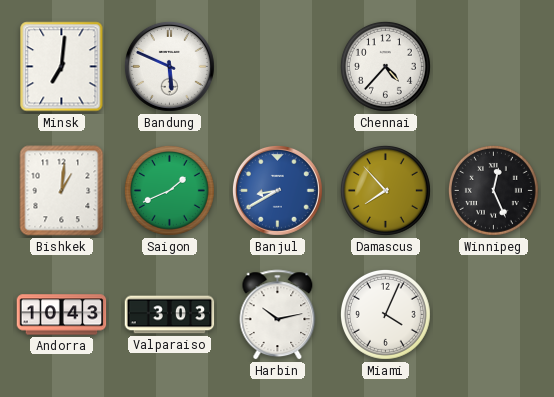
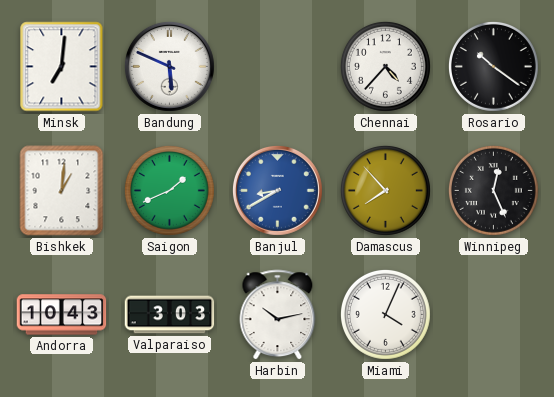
Rosario: none -> 10:21
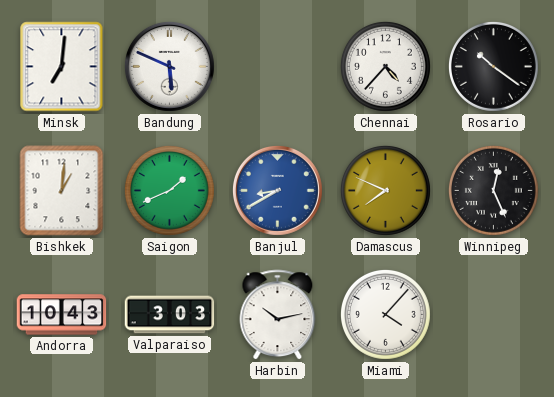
Damascus: 7:53 -> 7:49
Miami: 4:04 -> 4:07
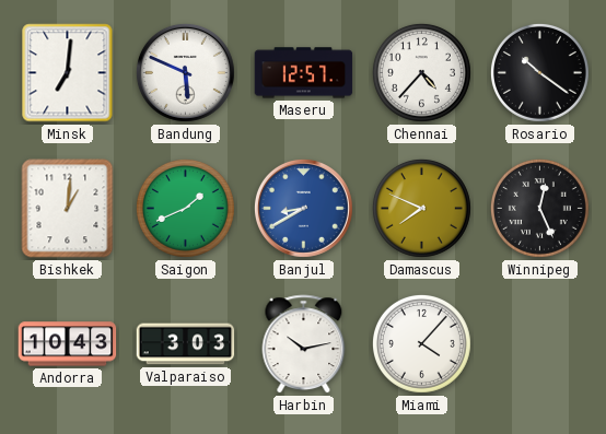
Maseru: none -> 12:57
